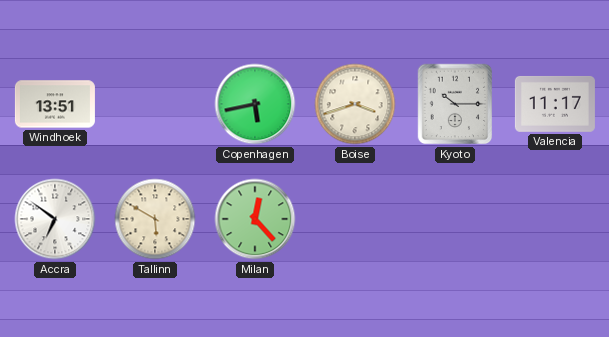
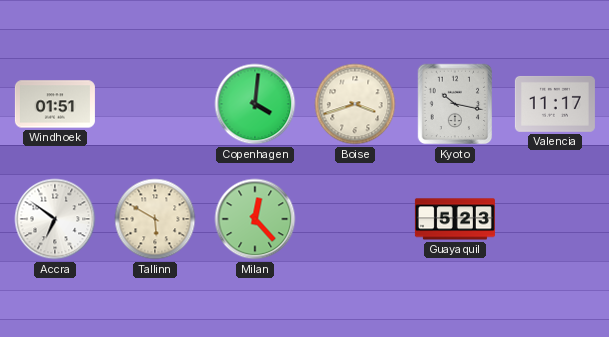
Windhoek: 13:51 -> 01:51
Copenhagen: 5:43 -> 4:01
Kyoto: 10:15 -> 10:17
Guayaquil: none -> 5:23
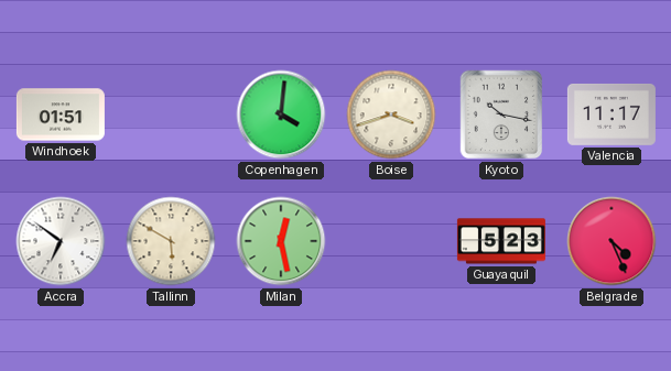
Milan: 12:23 -> 12:28
Belgrade: none -> 4:26
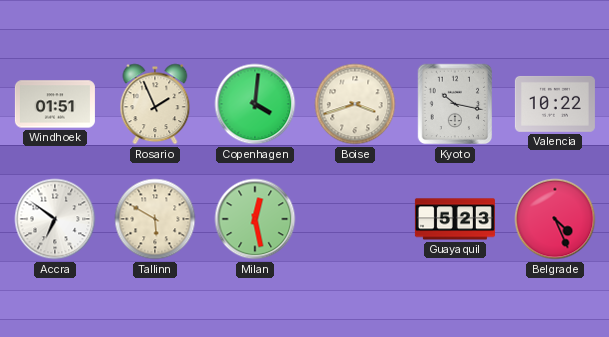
Rosario: none -> 1:56
Valencia: 11:17 -> 10:22
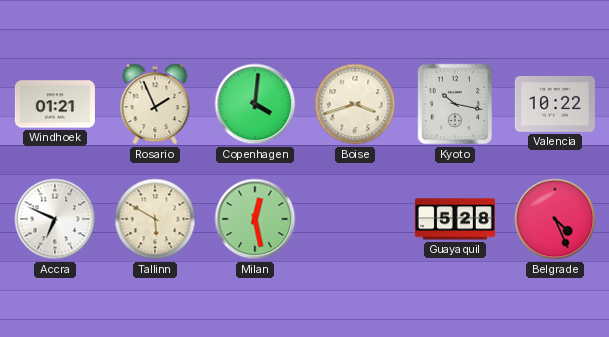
Windhoek: 01:51 -> 01:21
Accra: 6:51 -> 6:49
Guayaquil: 5:23 -> 5:28
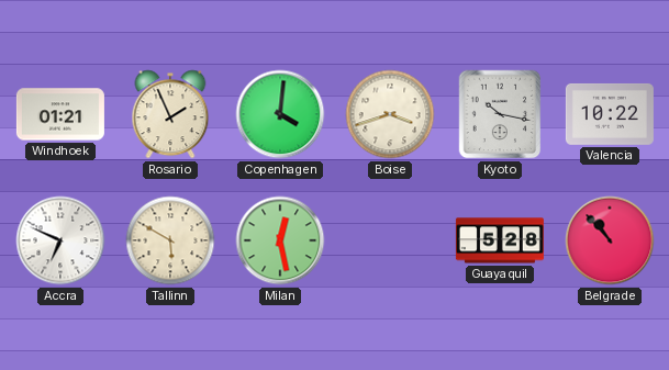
Belgrade: 4:26 -> 10:53
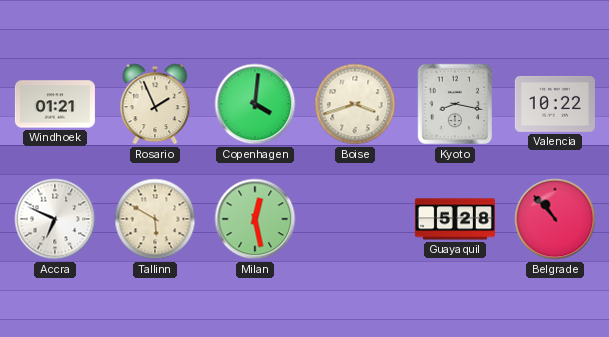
Kyoto: 10:17 -> 8:17
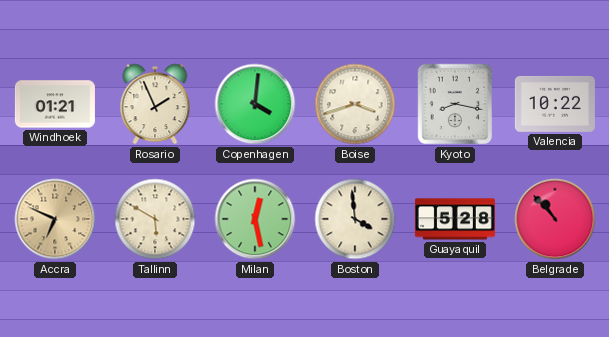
Accra dial: white -> champagne
Boston: none -> 3:59
